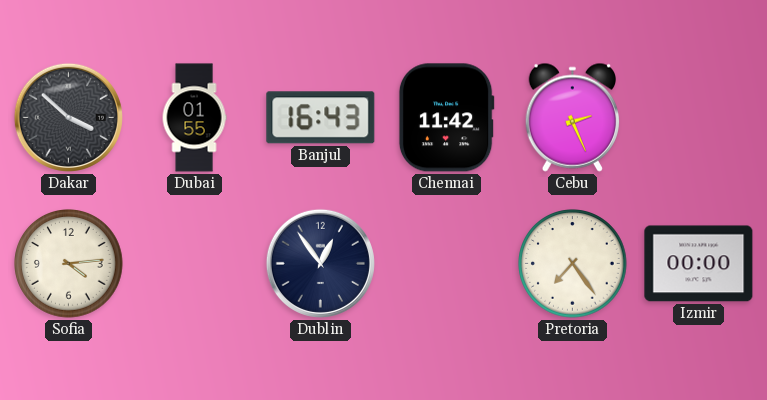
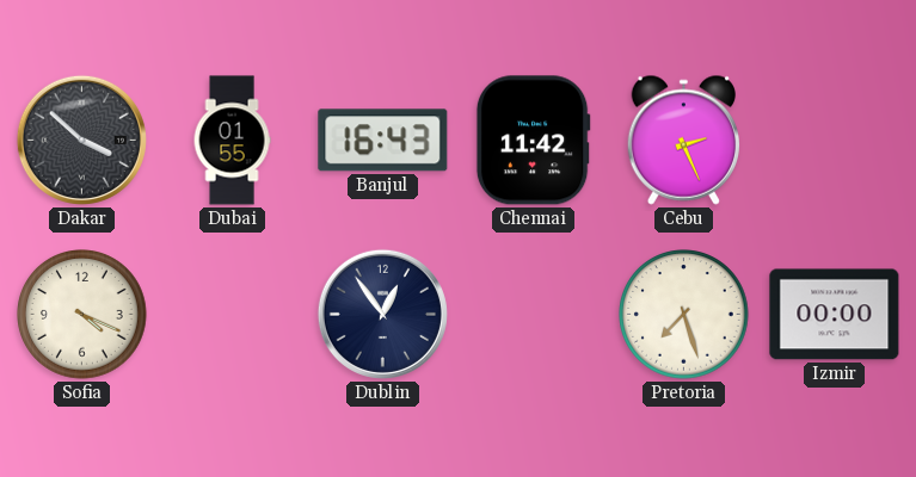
Sofia: 4:14 -> 4:19
Pretoria: 7:24 -> 7:27
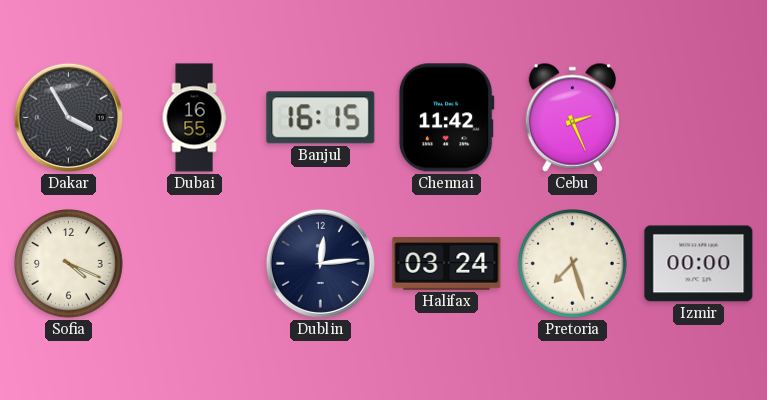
Dakar: 3:52 -> 3:55
Dubai: 01:55 -> 16:55
Banjul: 16:43 -> 16:15
Dublin: 12:54 -> 12:14
Halifax: none -> 03:24
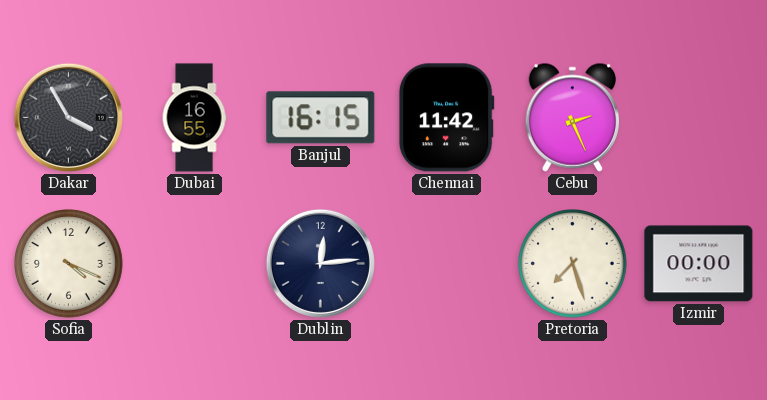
Halifax: 03:24 -> none
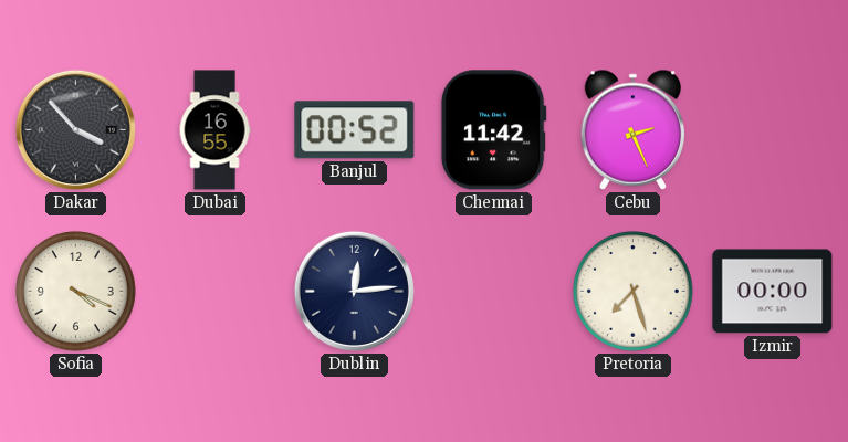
Dakar: 3:55 -> 3:53
Banjul: 16:15 -> 00:52
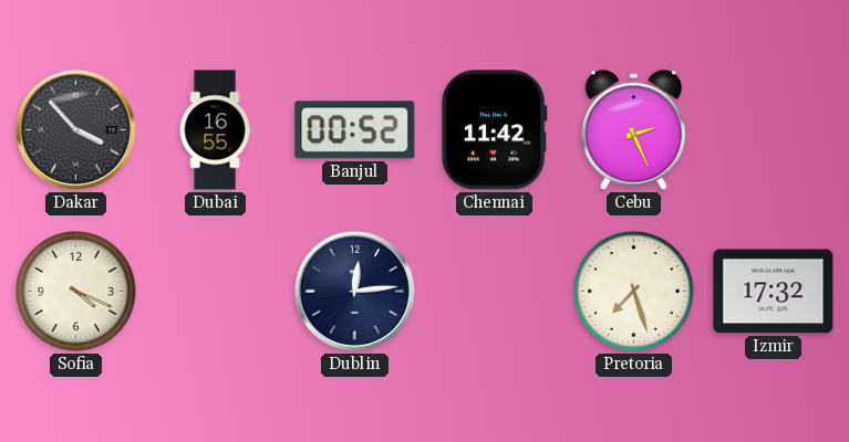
Izmir: 00:00 -> 17:32
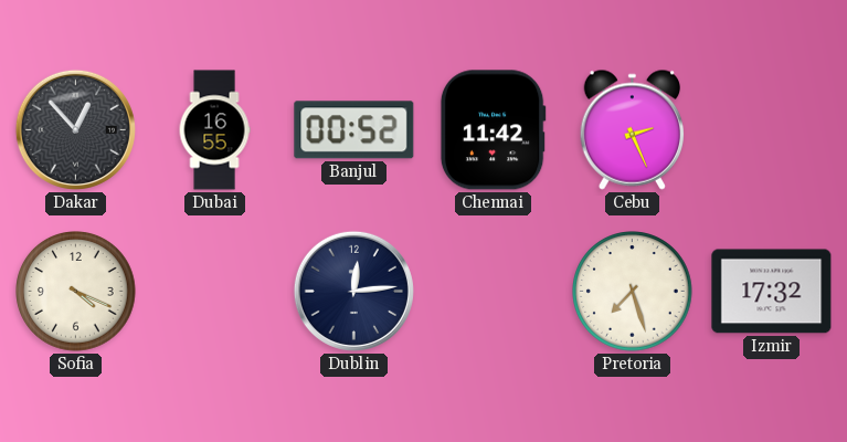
Dakar: 3:53 -> 12:53
